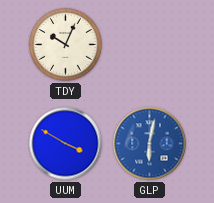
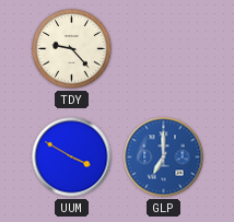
TDY: 10:04 -> 9:23
GLP: 6:02 -> 7:00
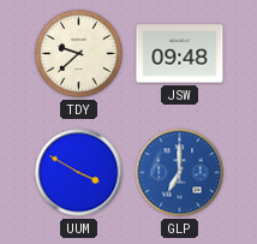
TDY: 9:23 -> 9:38
JSW: none -> 09:48
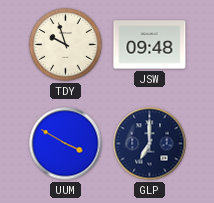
TDY: 9:38 -> 9:57
GLP dial: blue -> navy
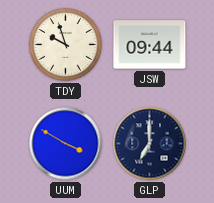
JSW: 09:48 -> 09:44
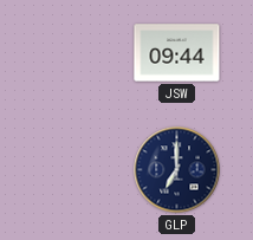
TDY: 9:57 -> none
UUM: 3:50 -> none
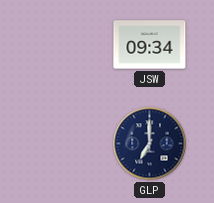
JSW: 09:44 -> 09:34
